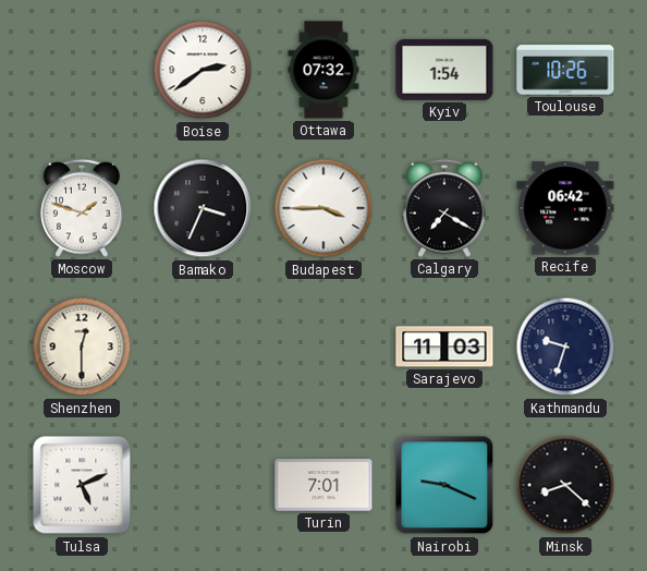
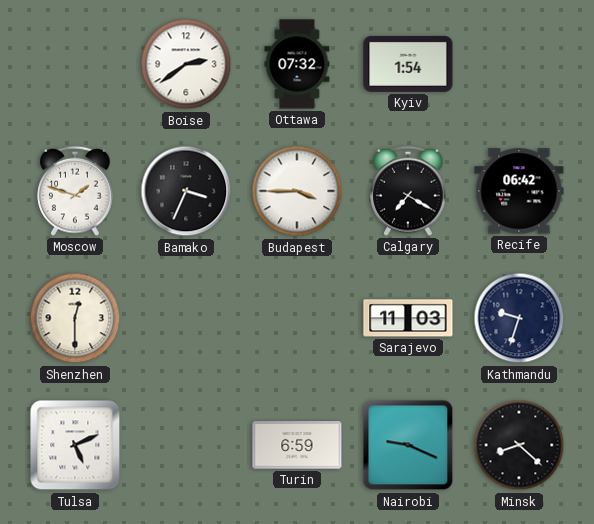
Toulouse: 10:26 -> none
Turin: 7:01 -> 6:59
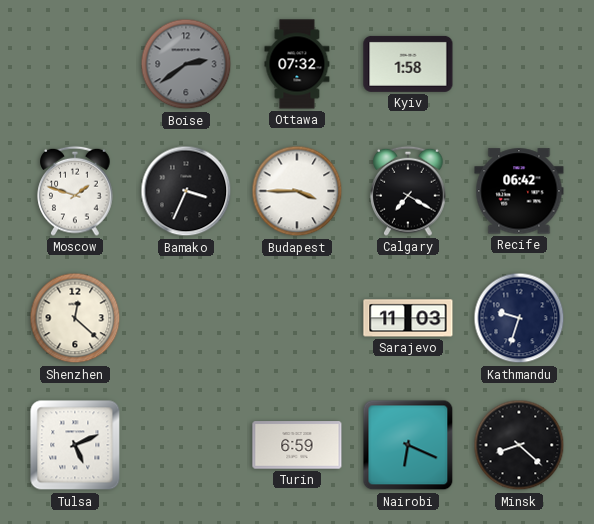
Boise dial: white -> grey
Kyiv: 1:54 -> 1:58
Shenzhen: 12:30 -> 12:22
Nairobi: 9:19 -> 6:19
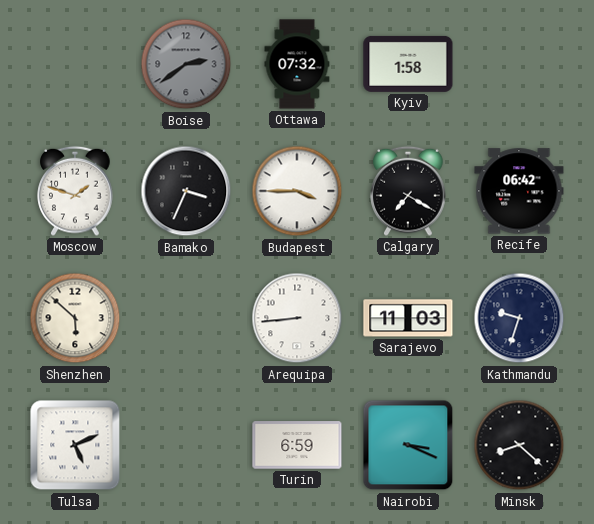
Shenzhen: 12:22 -> 5:52
Arequipa: none -> 8:44
Nairobi: 6:19 -> 3:19
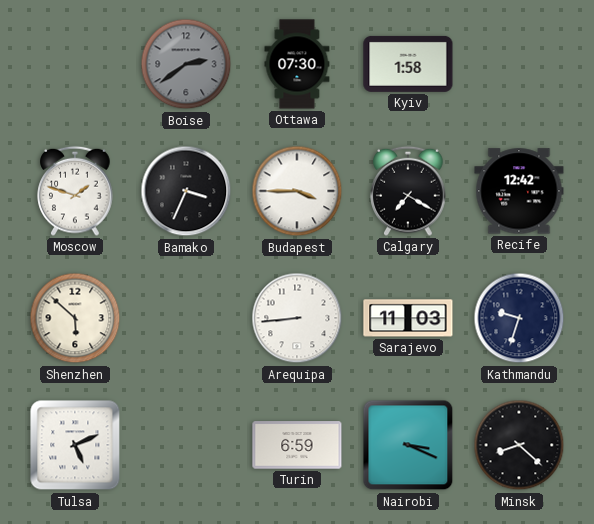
Ottawa: 07:32 -> 07:30
Recife: 06:42 -> 12:42
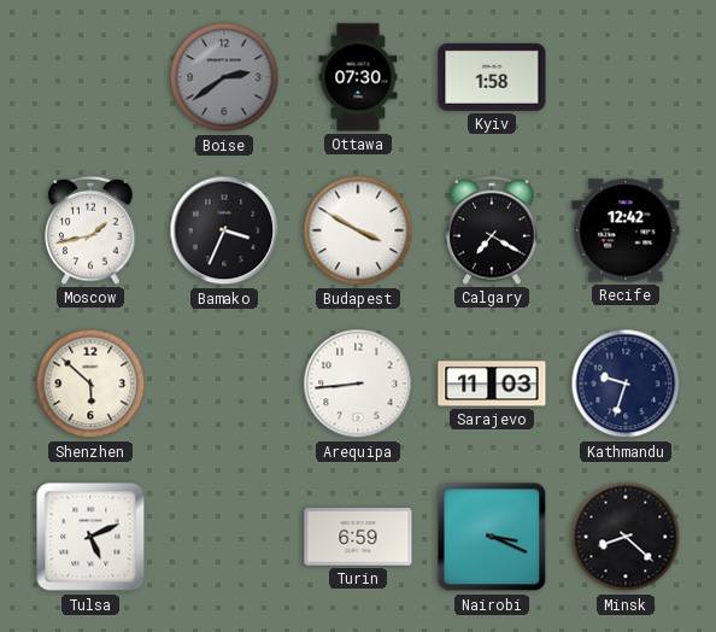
Moscow: 1:48 -> 1:43
Budapest: 3:45 -> 3:50
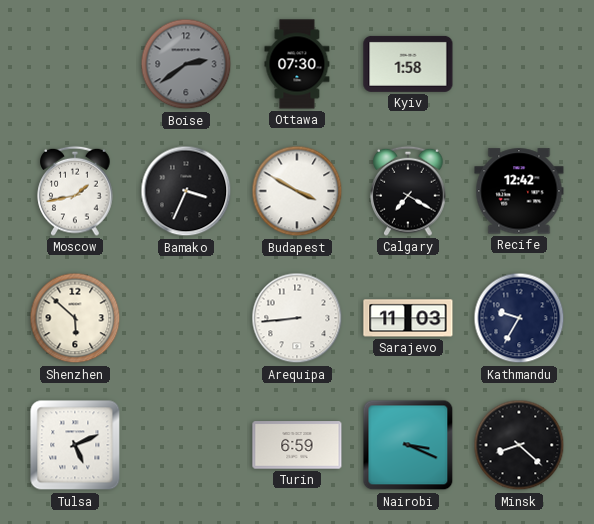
Kathmandu: 9:33 -> 9:35
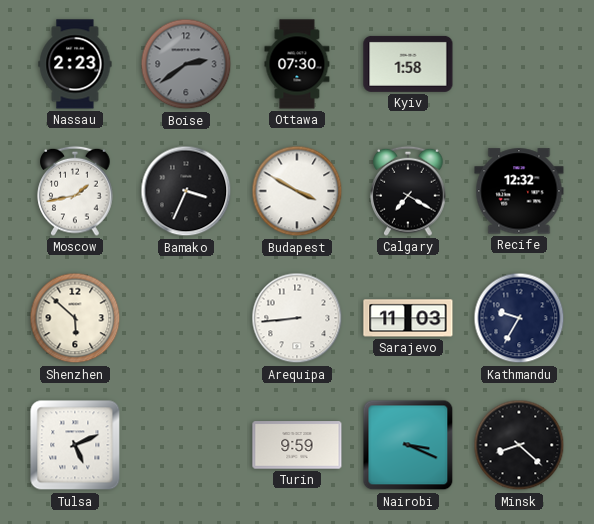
Nassau: none -> 2:23
Recife: 12:42 -> 12:32
Turin: 6:59 -> 9:59
